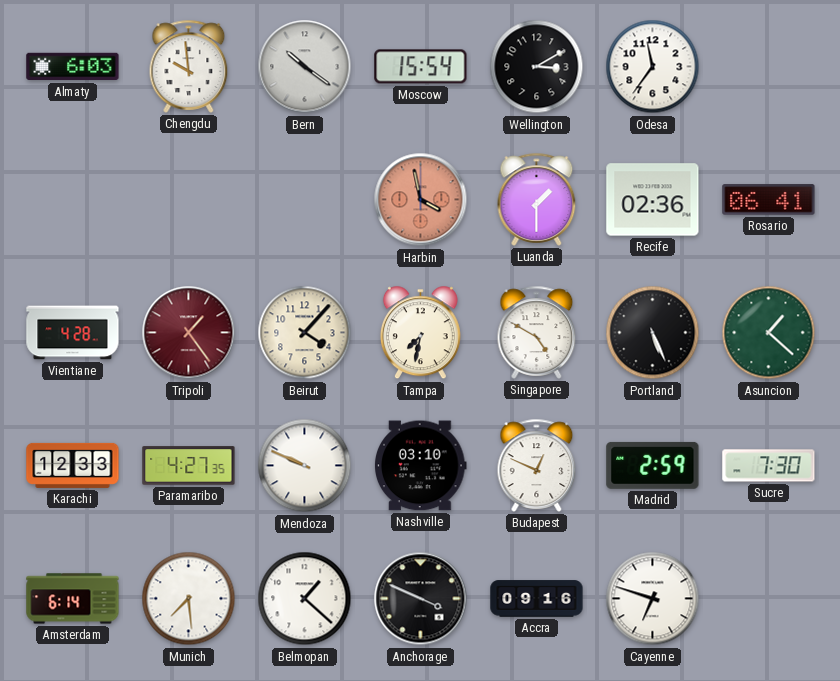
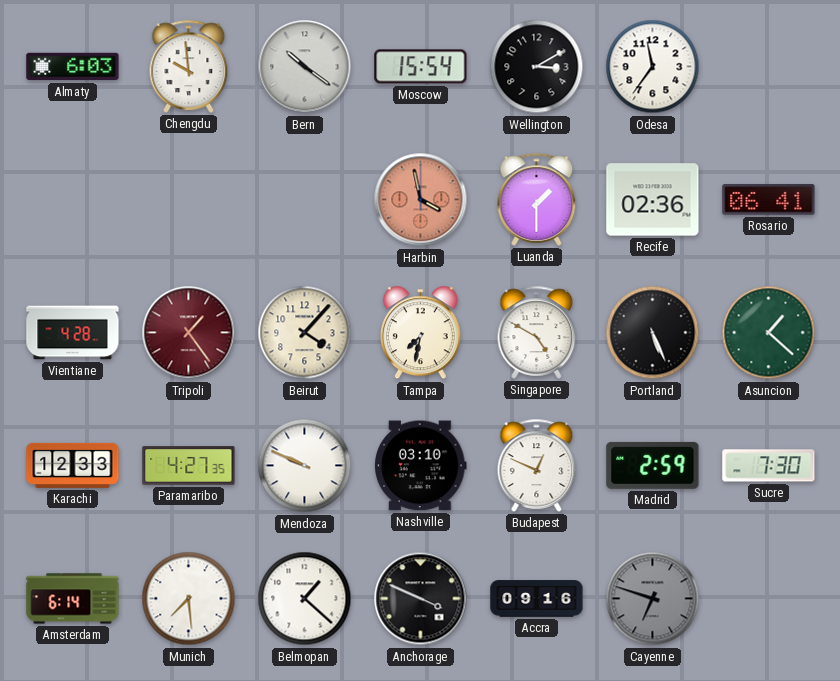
Cayenne dial: white -> grey
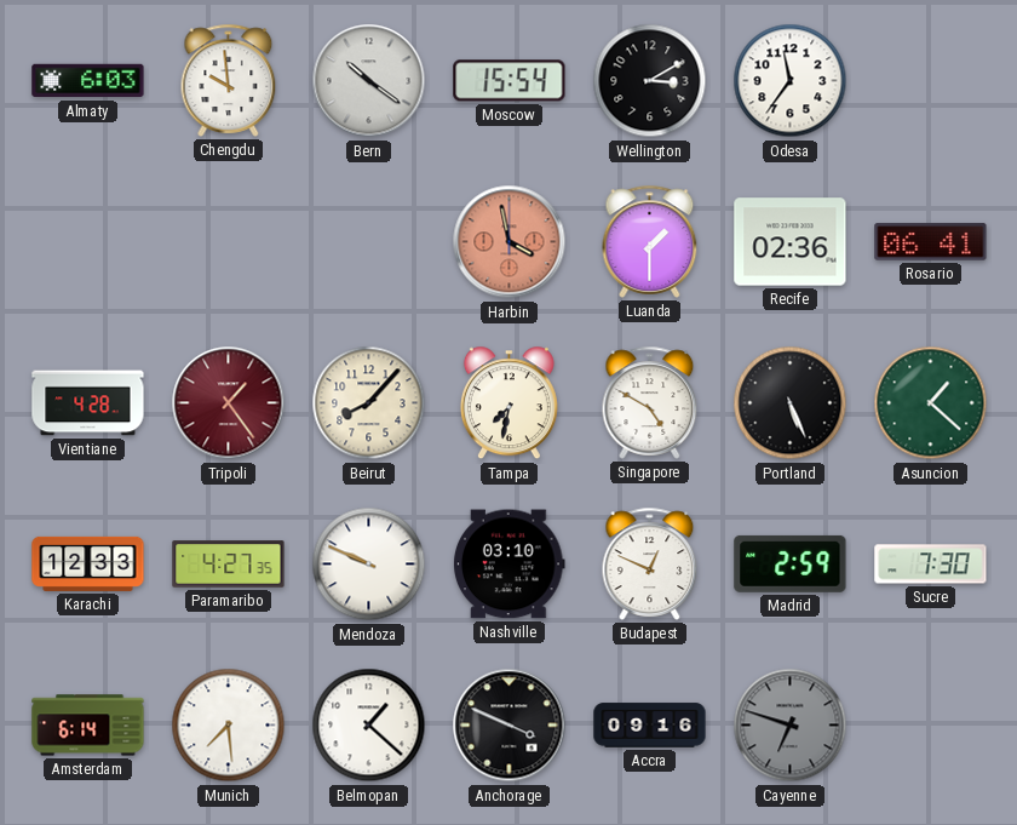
Beirut: 4:07 -> 8:07
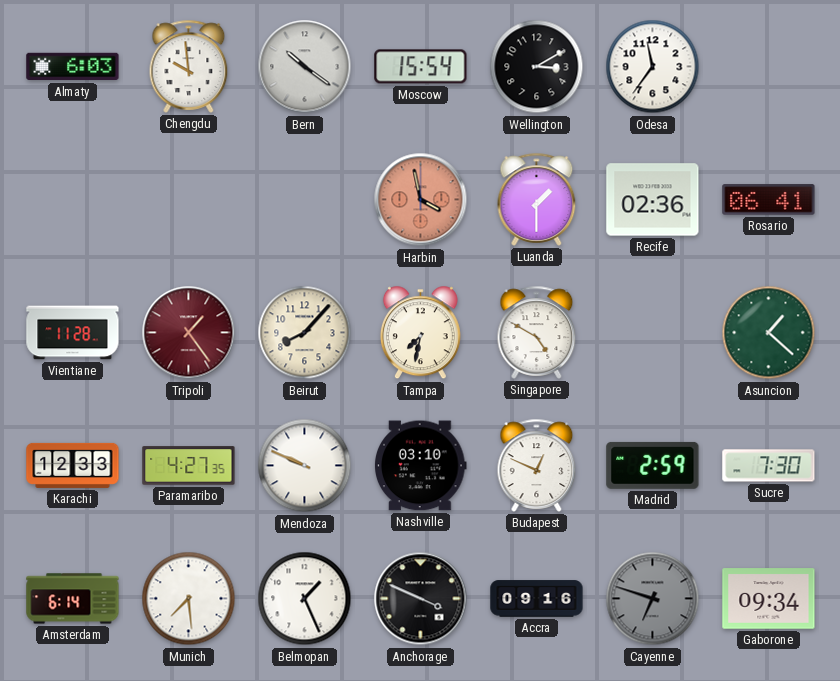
Vientiane: 4:28 -> 11:28
Portland: 5:26 -> none
Belmopan: 1:22 -> 1:26
Gaborone: none -> 09:34
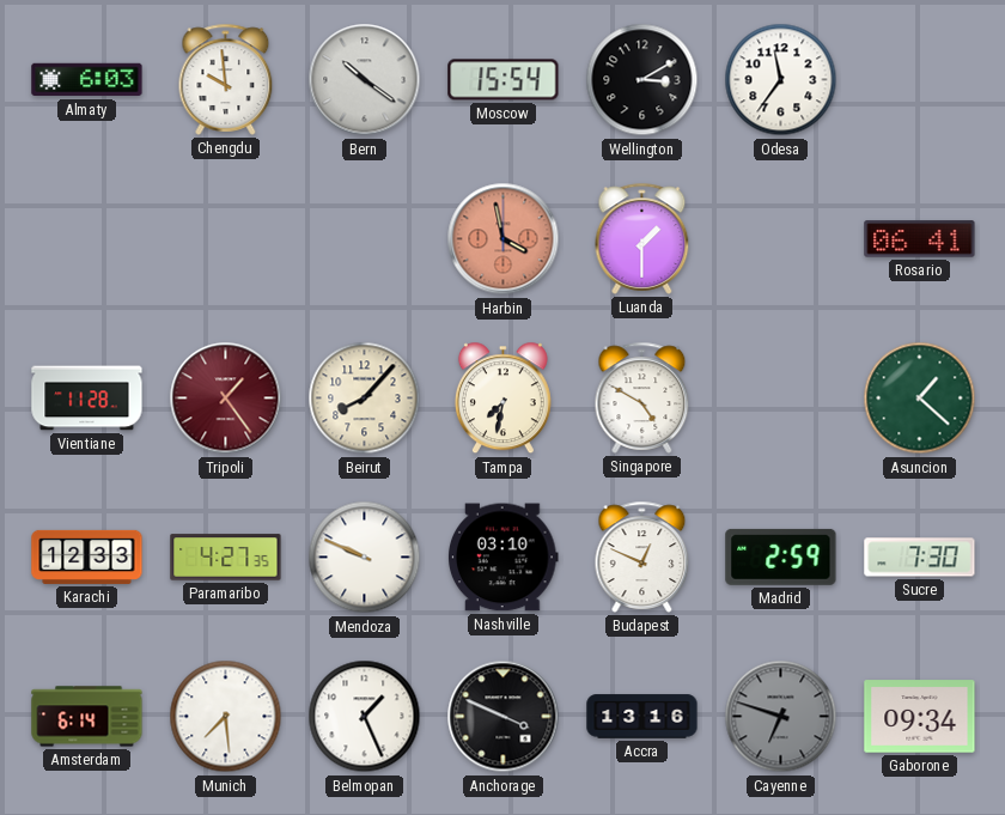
Recife: 02:36 -> none
Accra: 09:16 -> 13:16
